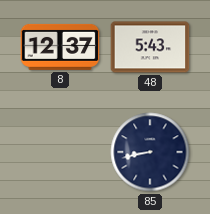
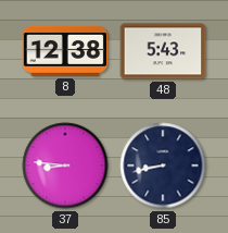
8: 12:37 -> 12:38
37: none -> 8:46
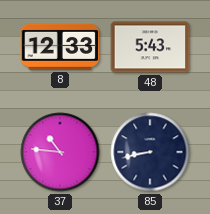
8: 12:38 -> 12:33
37: 8:46 -> 10:46
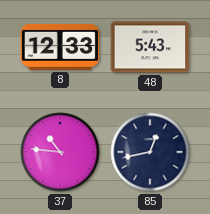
85: 8:43 -> 12:43
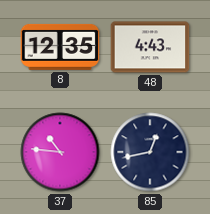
8: 12:33 -> 12:35
48: 5:43 -> 4:43
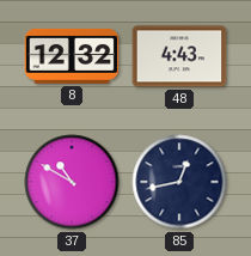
8: 12:35 -> 12:32
37: 10:46 -> 10:50
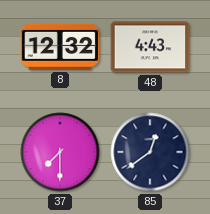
37: 10:50 -> 7:30
85: 12:43 -> 12:39
